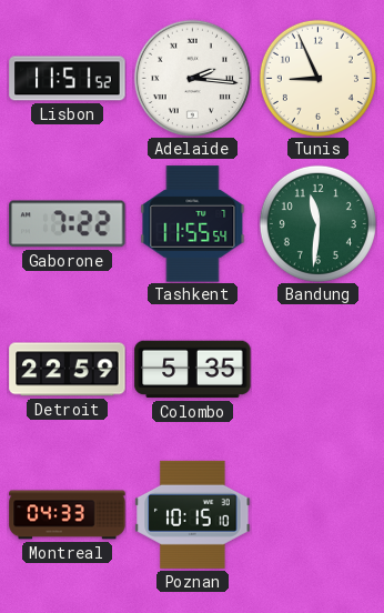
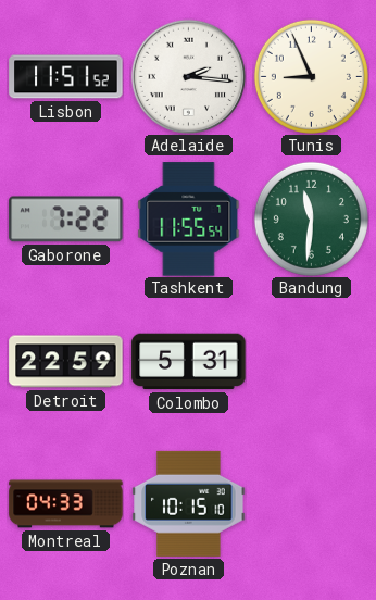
Colombo: 5:35 -> 5:31
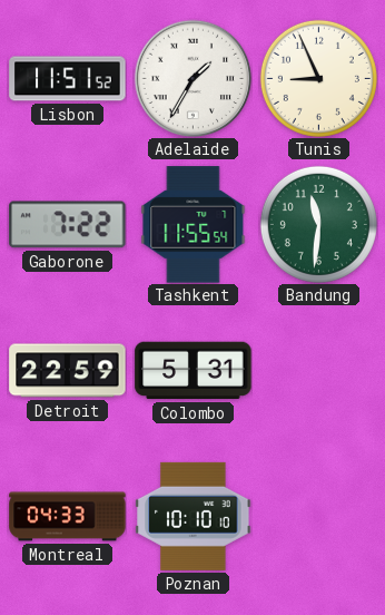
Adelaide: 2:16 -> 1:35
Poznan: 10:15 -> 10:10
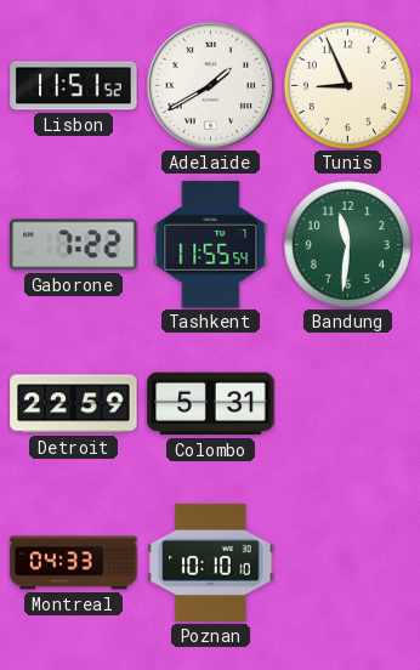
Adelaide: 1:35 -> 1:40
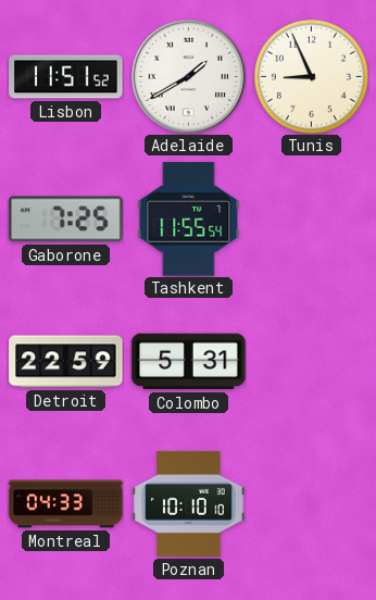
Gaborone: 7:22 -> 7:25
Bandung: 11:31 -> none
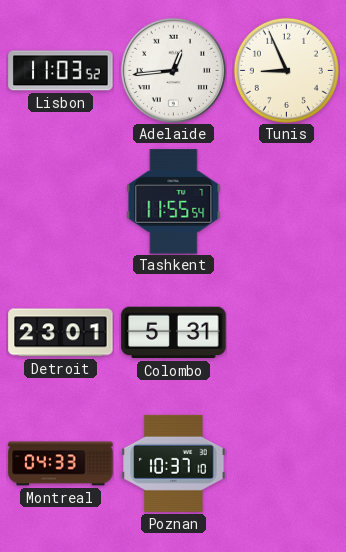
Lisbon: 11:51 -> 11:03
Adelaide: 1:40 -> 12:44
Gaborone: 7:25 -> none
Detroit: 22:59 -> 23:01
Poznan: 10:10 -> 10:37
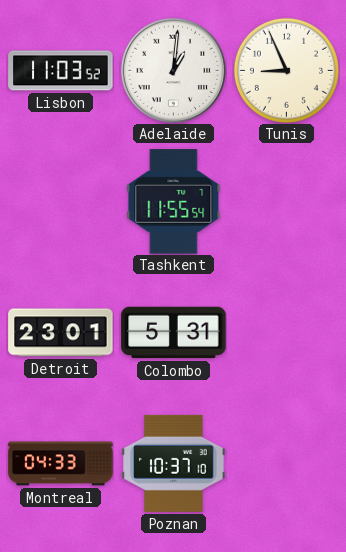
Adelaide: 12:44 -> 1:01
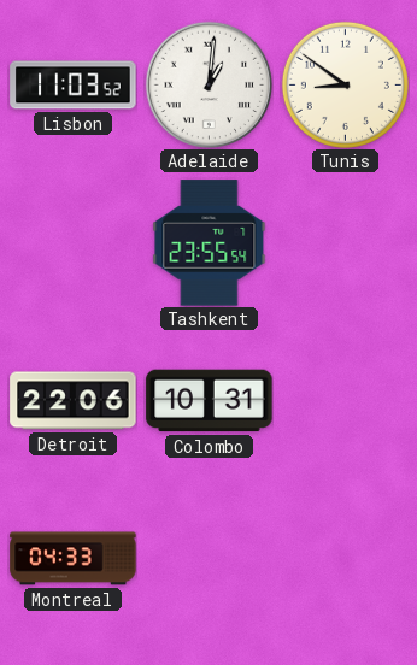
Tunis: 8:56 -> 8:51
Tashkent: 11:55 -> 23:55
Detroit: 23:01 -> 22:06
Colombo: 5:31 -> 10:31
Poznan: 10:37 -> none
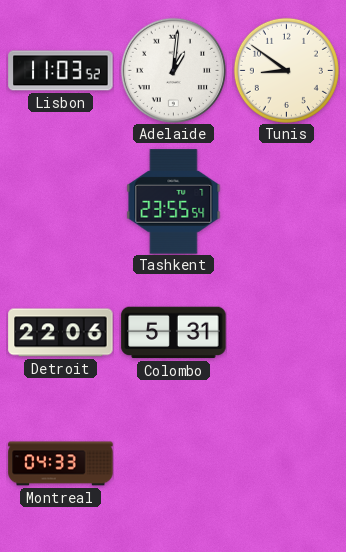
Colombo: 10:31 -> 5:31
